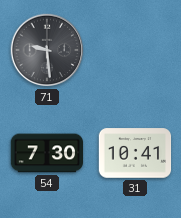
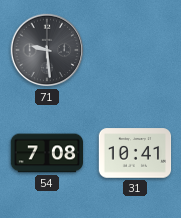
54: 7:30 -> 7:08
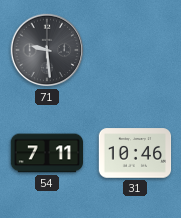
54: 7:08 -> 7:11
31: 10:41 -> 10:46
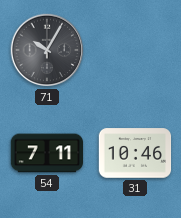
71: 9:29 -> 10:05
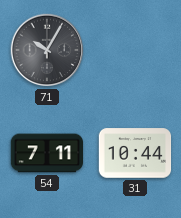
31: 10:46 -> 10:44
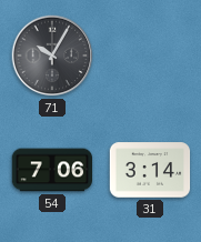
54: 7:11 -> 7:06
31: 10:44 -> 3:14
